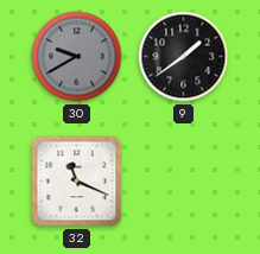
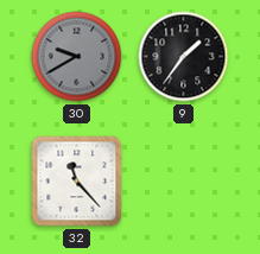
9: 1:39 -> 1:36
32: 11:19 -> 11:23
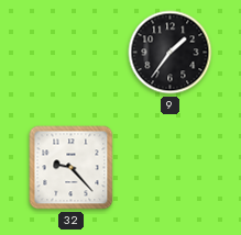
30: 9:40 -> none
32: 11:23 -> 9:23
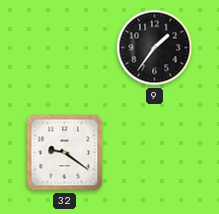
32: 9:23 -> 9:21
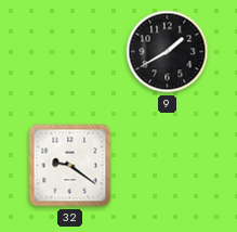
9: 1:36 -> 1:40
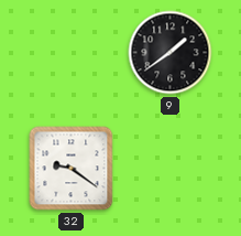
9: 1:40 -> 1:39
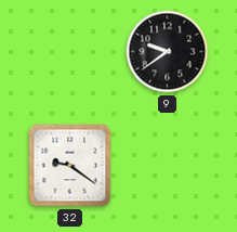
9: 1:39 -> 9:39
